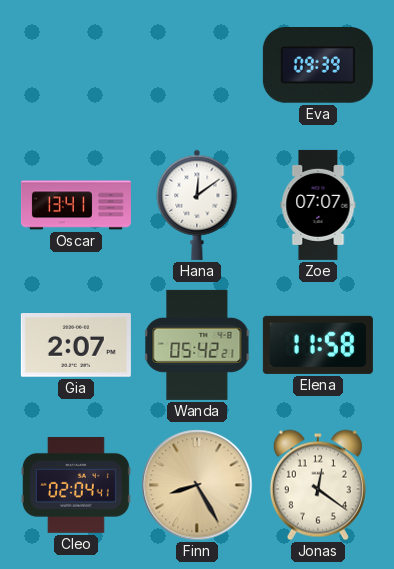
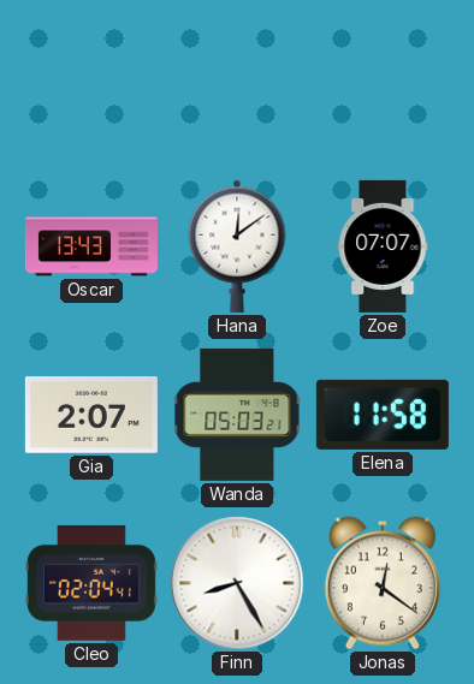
Eva: 09:39 -> none
Oscar: 13:41 -> 13:43
Wanda: 05:42 -> 05:03
Finn dial: champagne -> white
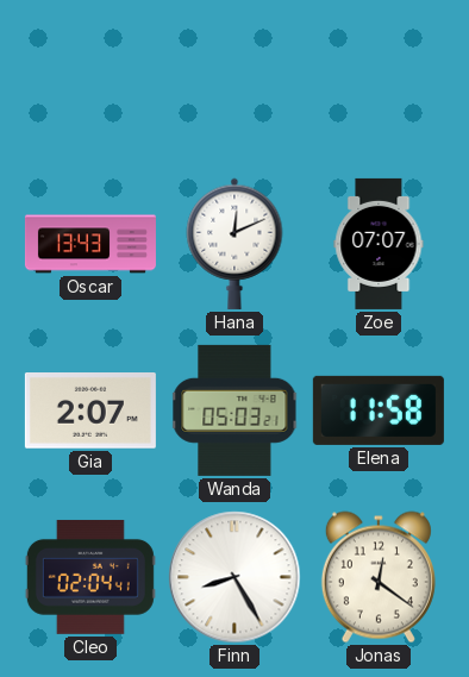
Hana: 12:09 -> 12:11
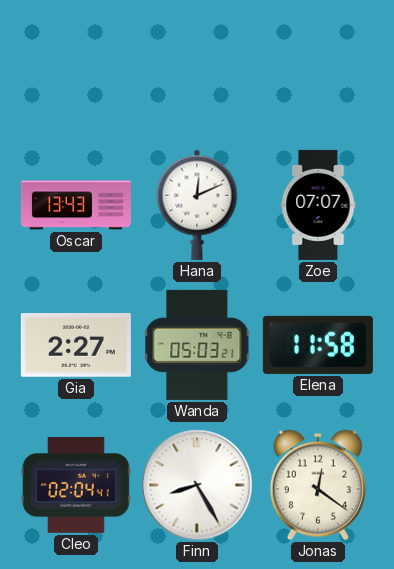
Gia: 2:07 -> 2:27
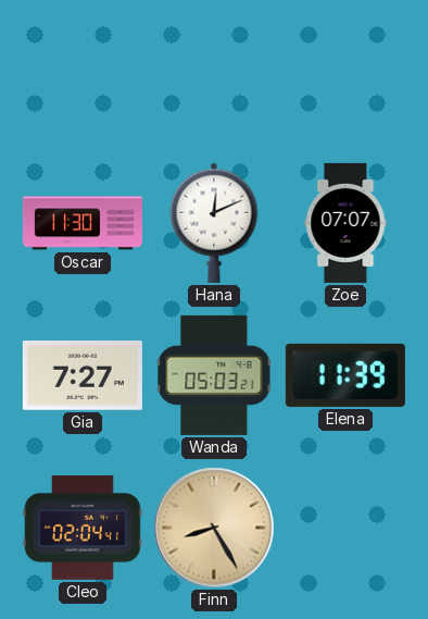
Oscar: 13:43 -> 11:30
Gia: 2:27 -> 7:27
Elena: 11:58 -> 11:39
Finn dial: white -> champagne
Jonas: 12:21 -> none
